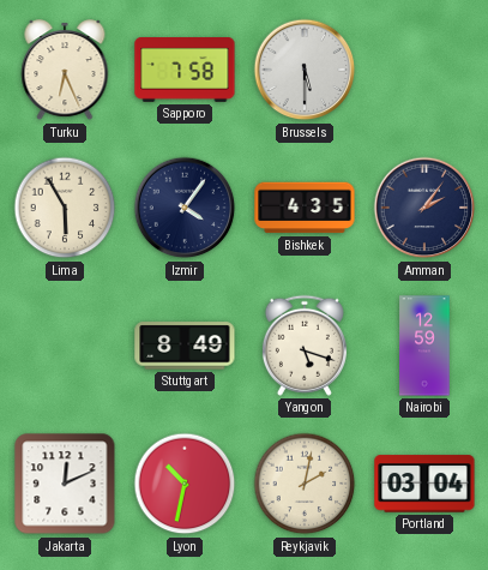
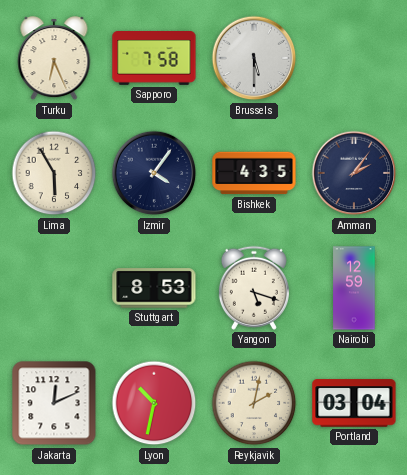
Stuttgart: 8:49 -> 8:53
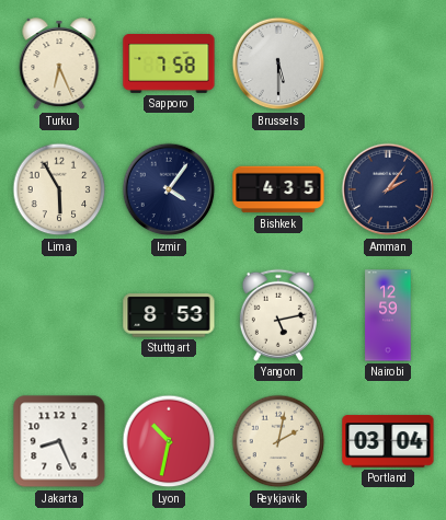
Yangon: 5:18 -> 5:13
Jakarta: 12:11 -> 8:26
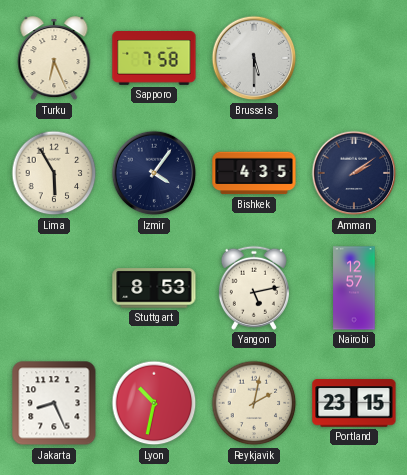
Amman: 2:06 -> 2:09
Nairobi: 12:59 -> 12:57
Portland: 03:04 -> 23:15
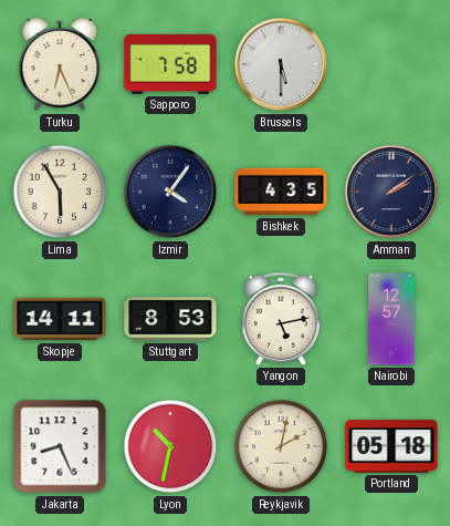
Skopje: none -> 14:11
Portland: 23:15 -> 05:18
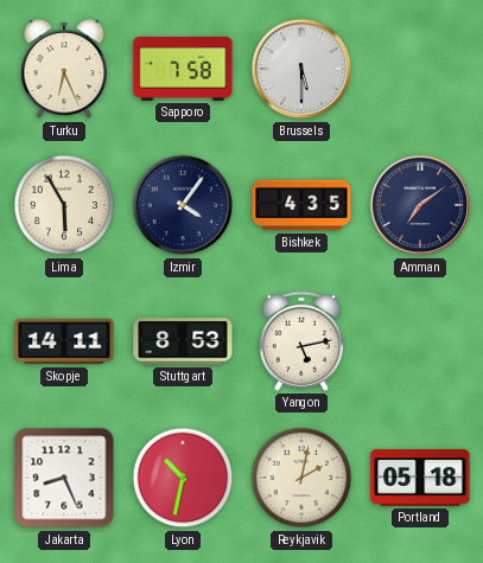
Amman: 2:09 -> 7:09
Nairobi: 12:57 -> none
